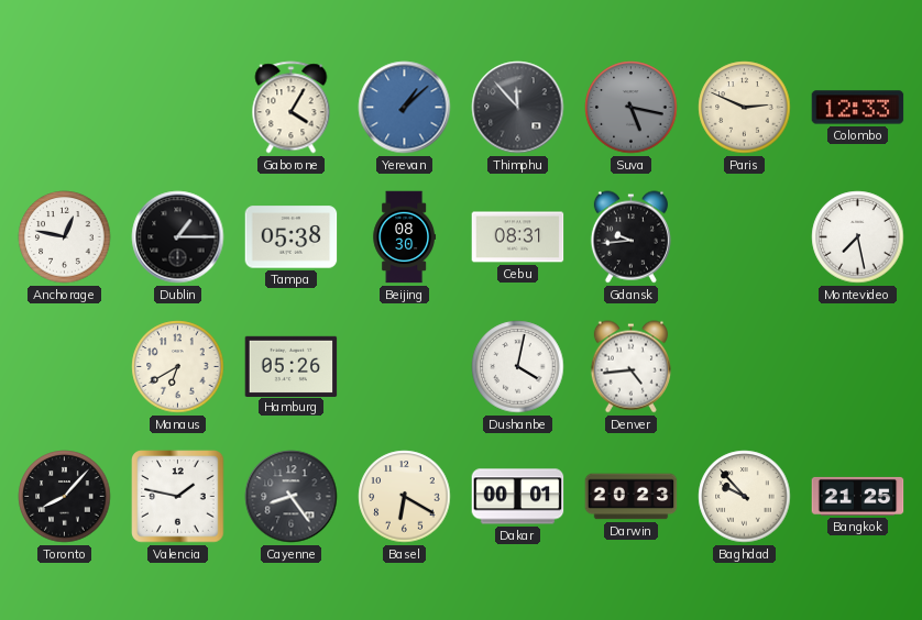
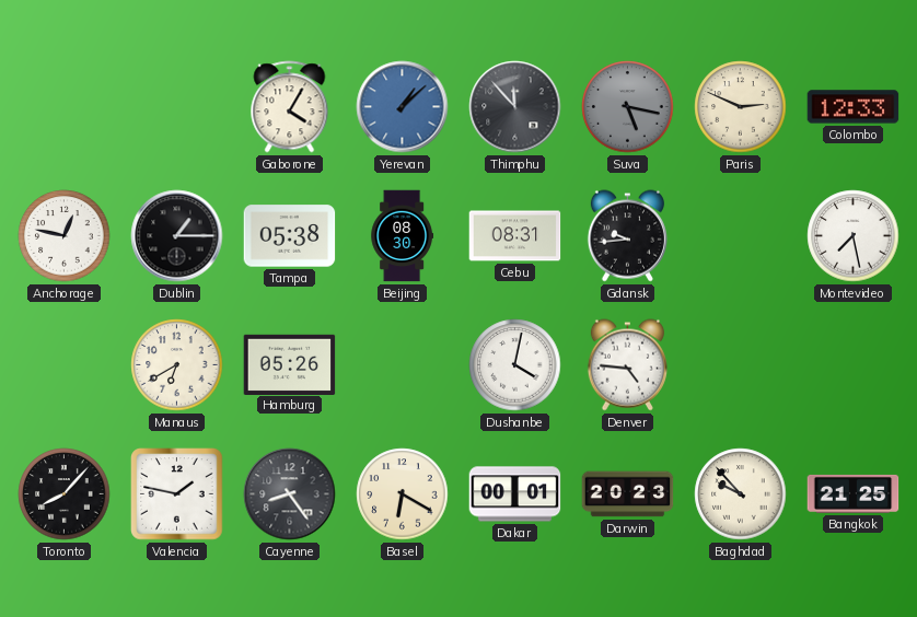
Denver: 4:44 -> 4:46
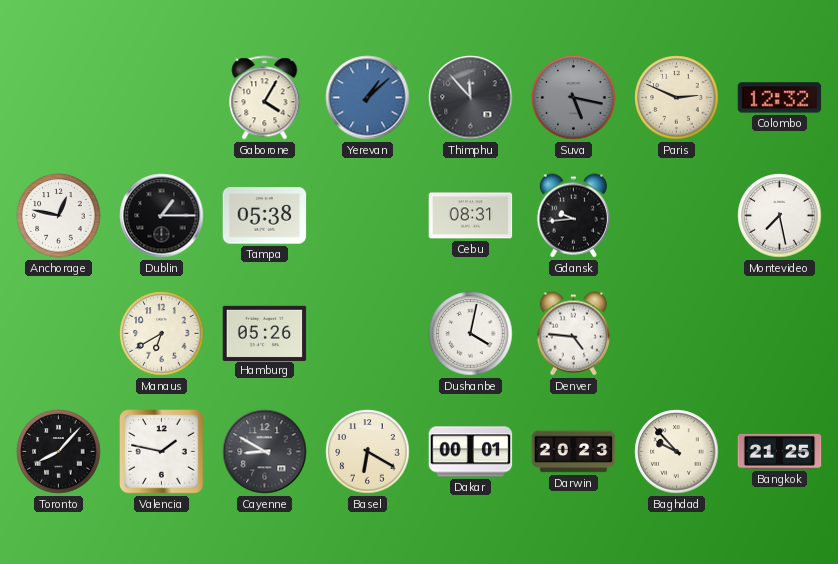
Colombo: 12:33 -> 12:32
Beijing: 08:30 -> none
Cayenne: 8:24 -> 8:50
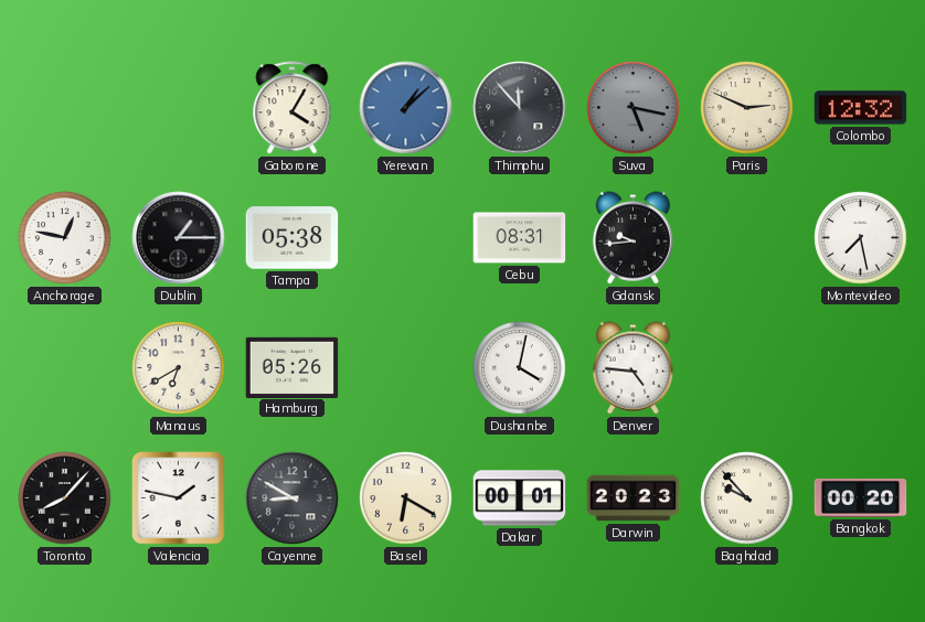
Bangkok: 21:25 -> 00:20
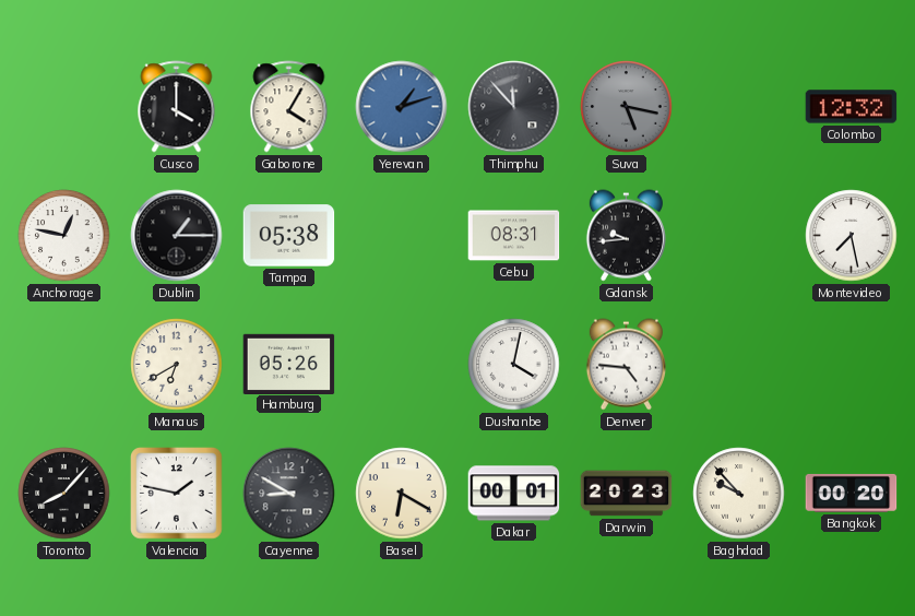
Cusco: none -> 4:00
Yerevan: 1:08 -> 1:12
Paris: 2:49 -> none
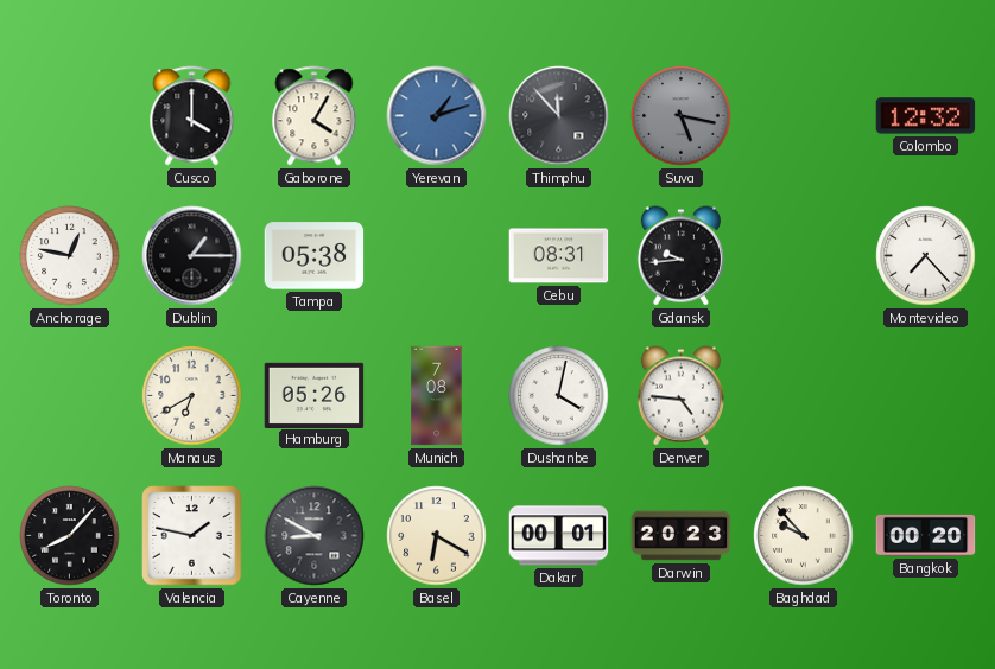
Montevideo: 7:28 -> 7:23
Munich: none -> 7:08
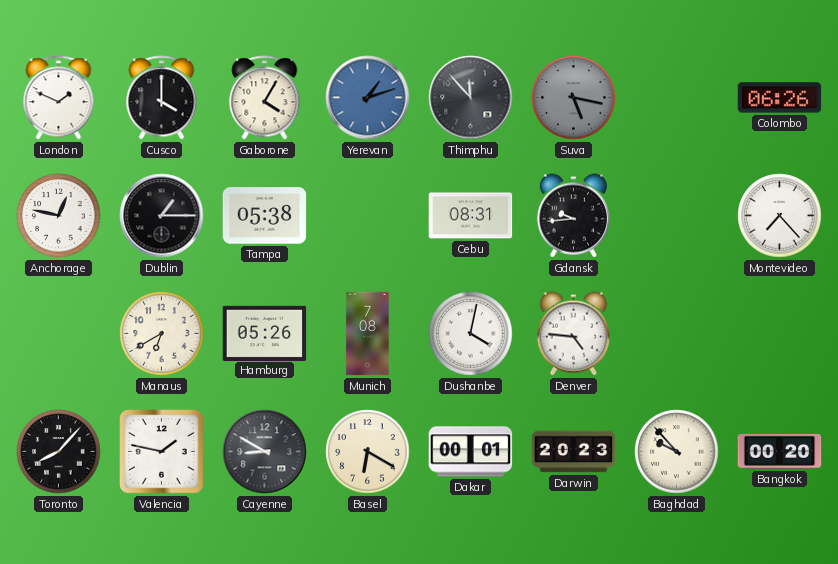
London: none -> 1:49
Colombo: 12:32 -> 06:26
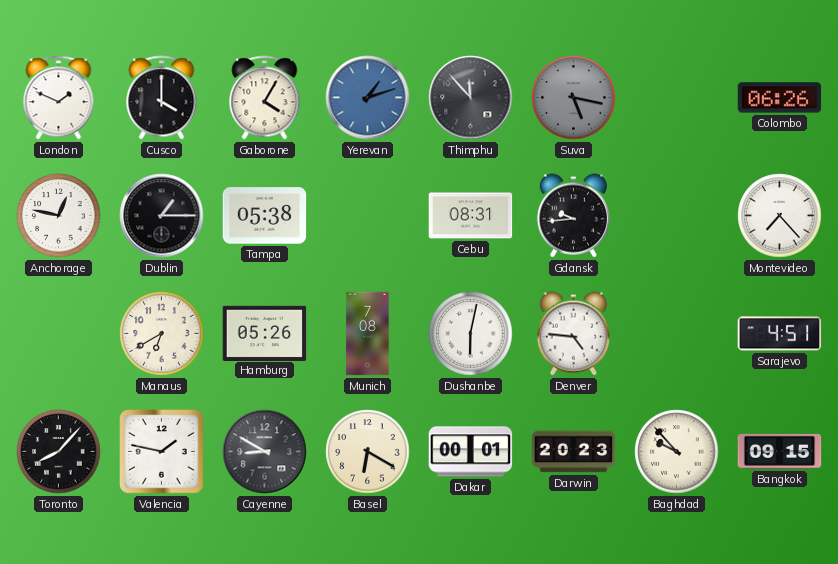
Dushanbe: 4:02 -> 6:02
Sarajevo: none -> 4:51
Bangkok: 00:20 -> 09:15
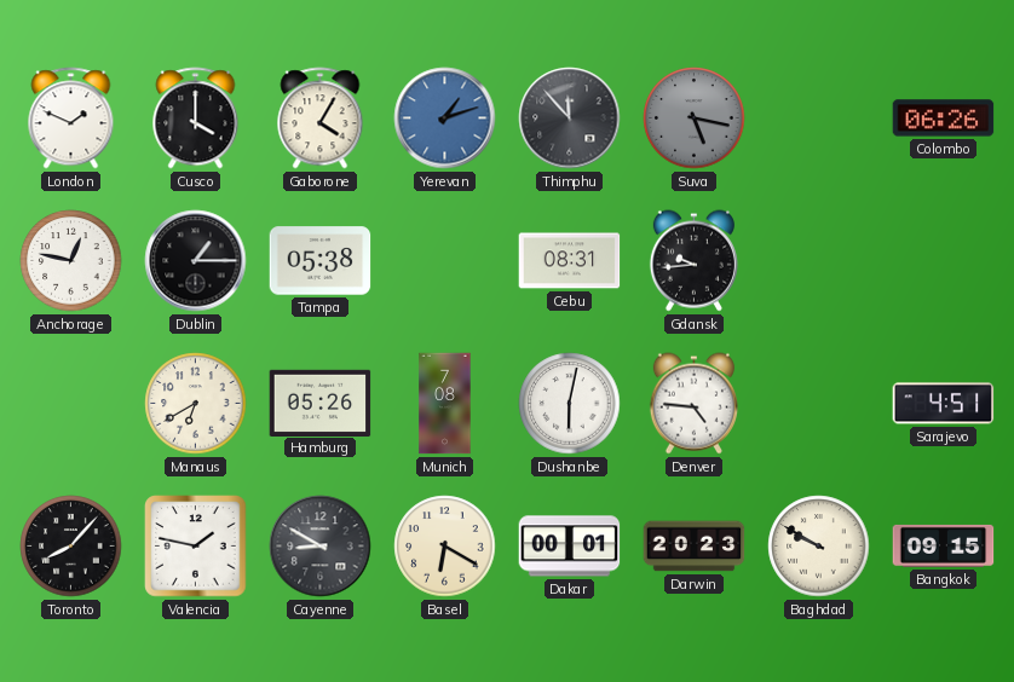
Montevideo: 7:23 -> none
Baghdad: 9:53 -> 9:50
